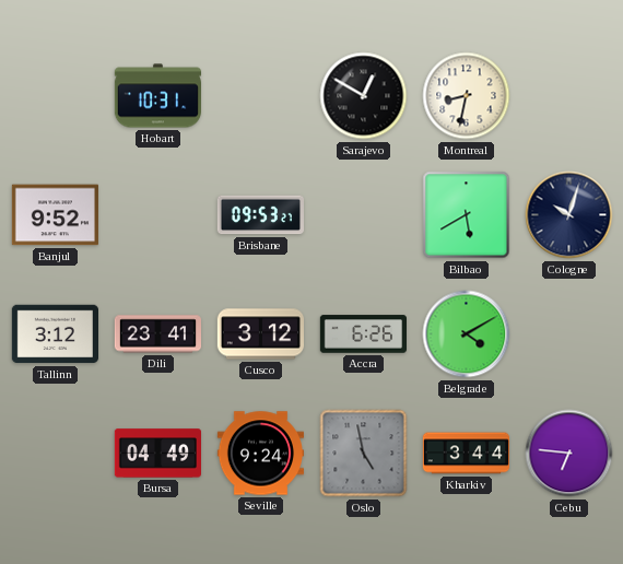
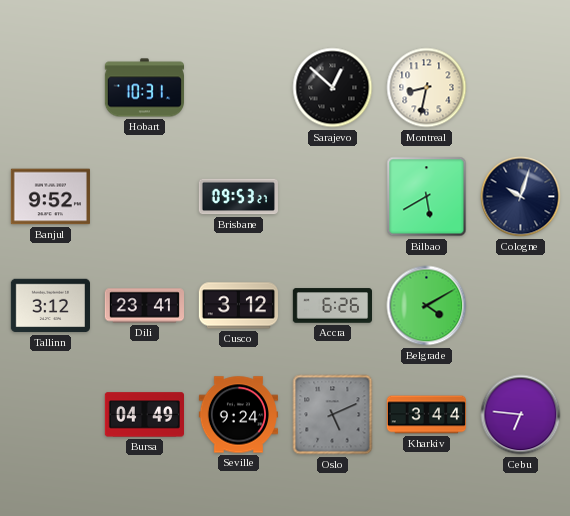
Sarajevo: 12:50 -> 12:52
Oslo: 4:58 -> 5:11
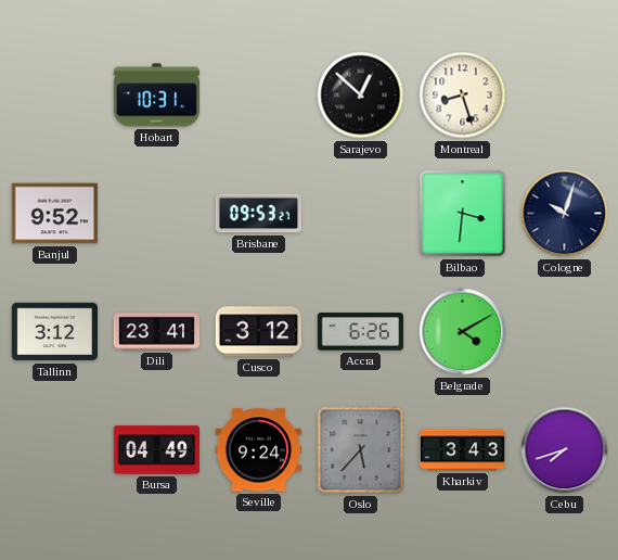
Montreal: 8:32 -> 8:27
Bilbao: 5:40 -> 3:31
Oslo: 5:11 -> 5:37
Kharkiv: 3:44 -> 3:43
Cebu: 6:46 -> 7:42
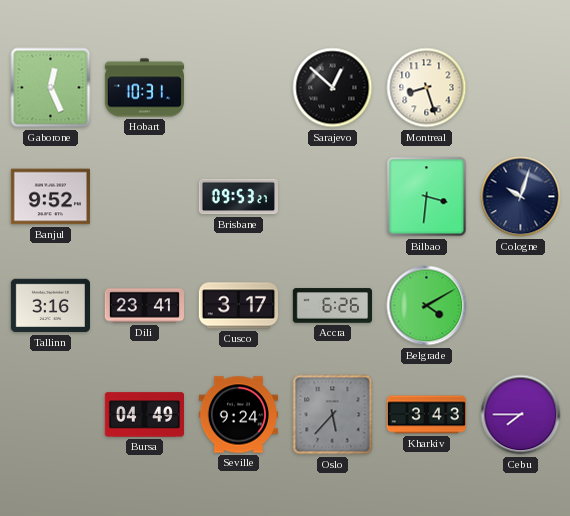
Gaborone: none -> 12:26
Tallinn: 3:12 -> 3:16
Cusco: 3:12 -> 3:17
Cebu: 7:42 -> 7:45
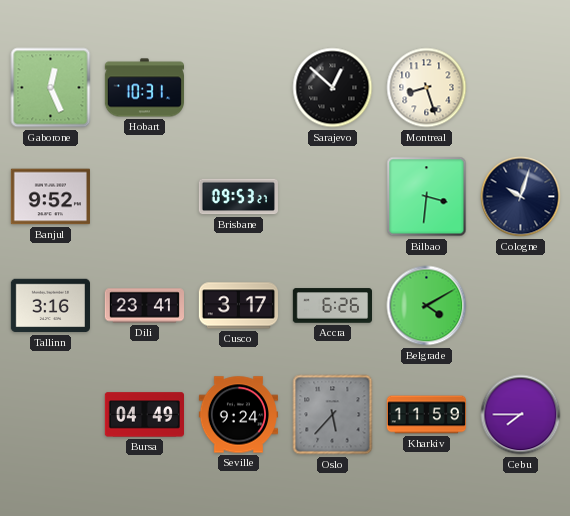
Kharkiv: 3:43 -> 11:59
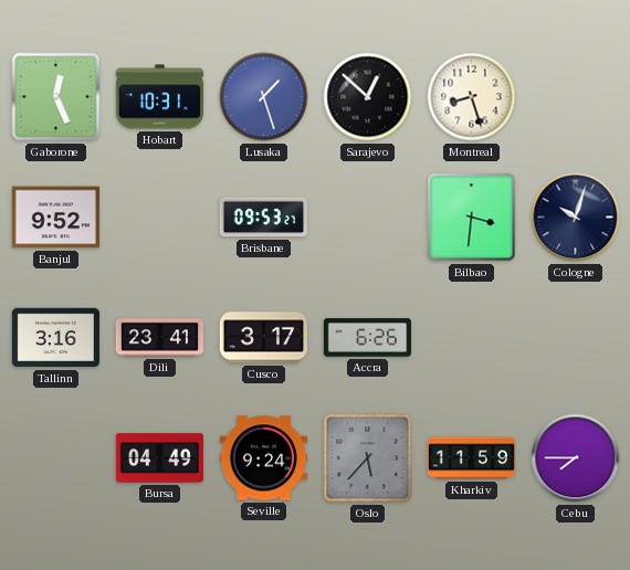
Lusaka: none -> 1:27
Belgrade: 4:10 -> none
